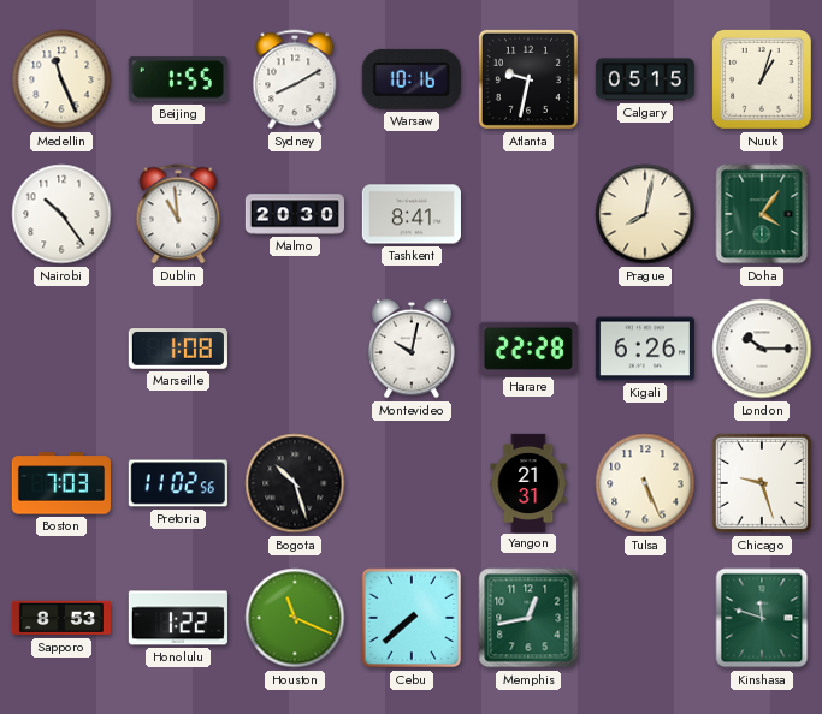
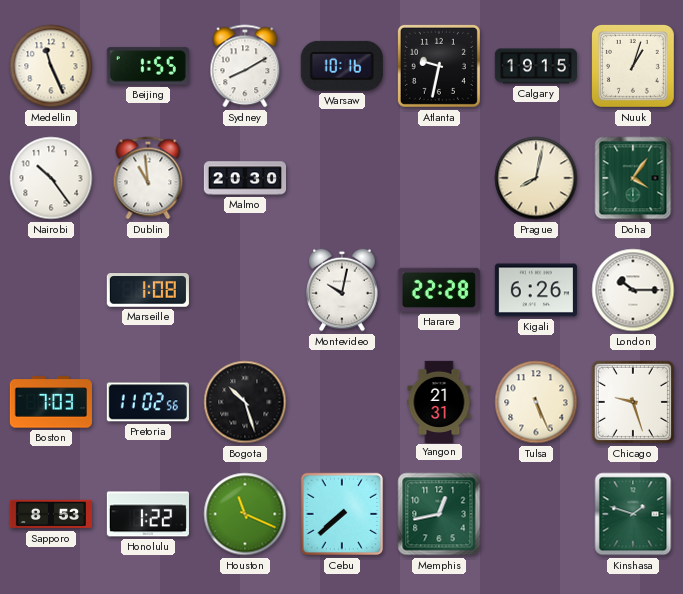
Calgary: 05:15 -> 19:15
Tashkent: 8:41 -> none
Kinshasa: 11:48 -> 1:48
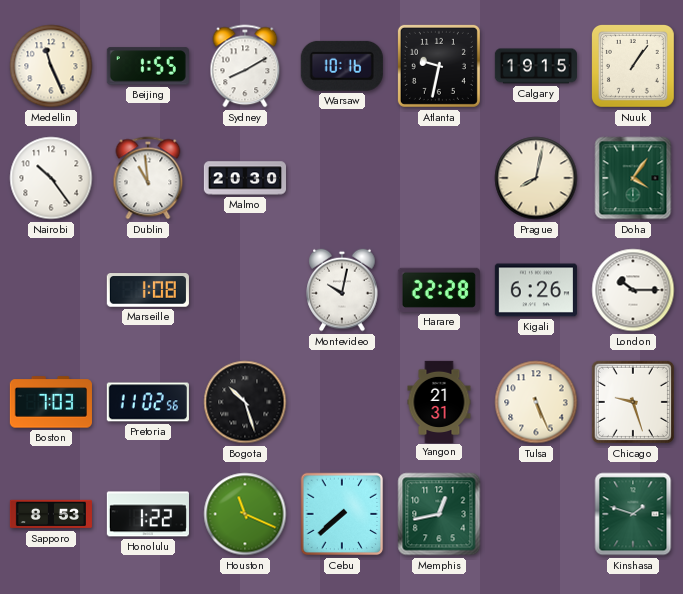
Nuuk: 1:03 -> 1:06
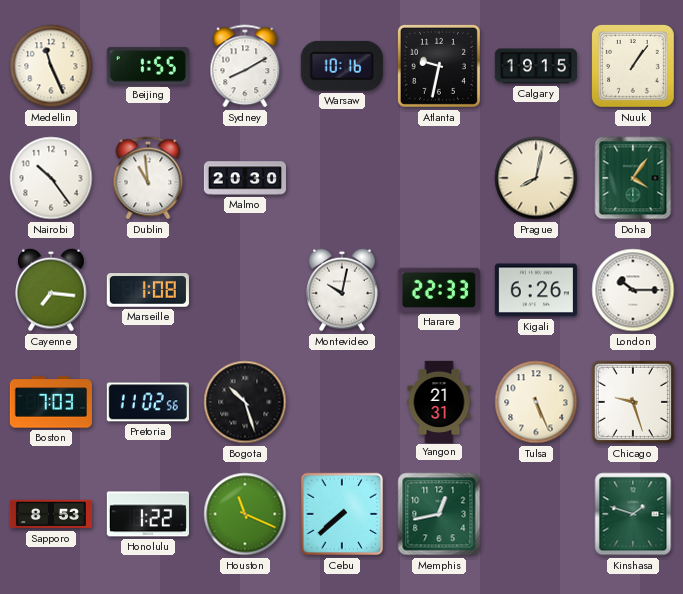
Cayenne: none -> 7:16
Harare: 22:28 -> 22:33
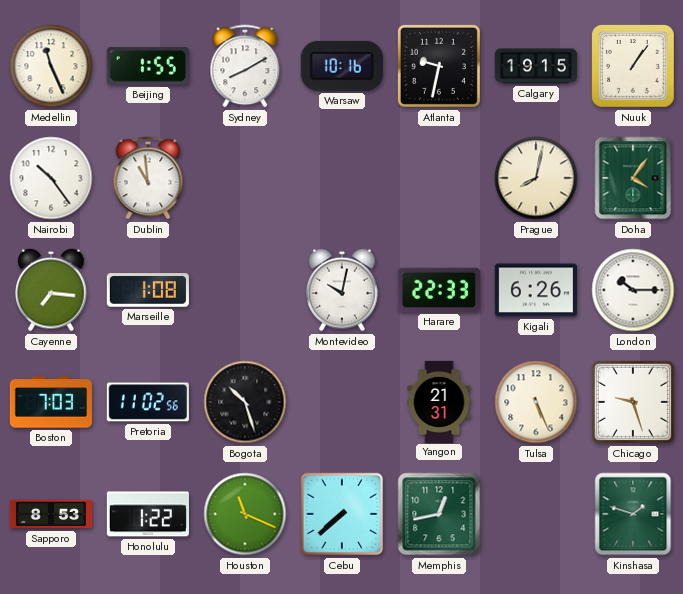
Malmo: 20:30 -> none
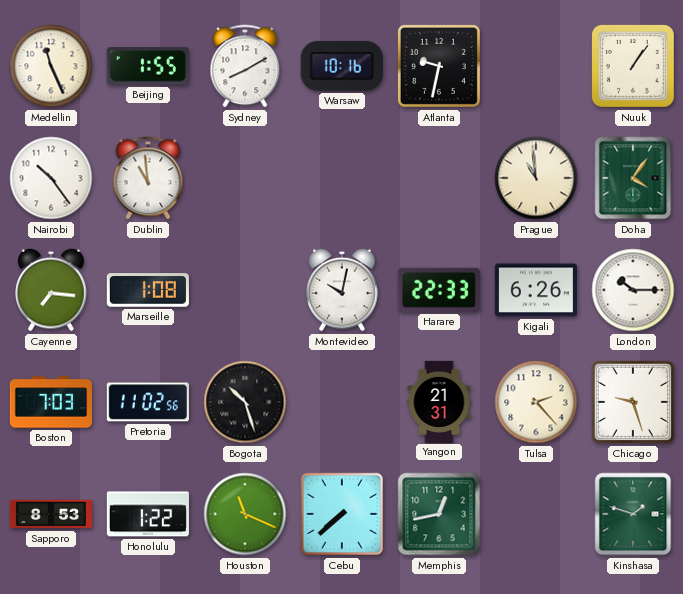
Calgary: 19:15 -> none
Prague: 8:02 -> 10:59
Tulsa: 5:26 -> 2:23
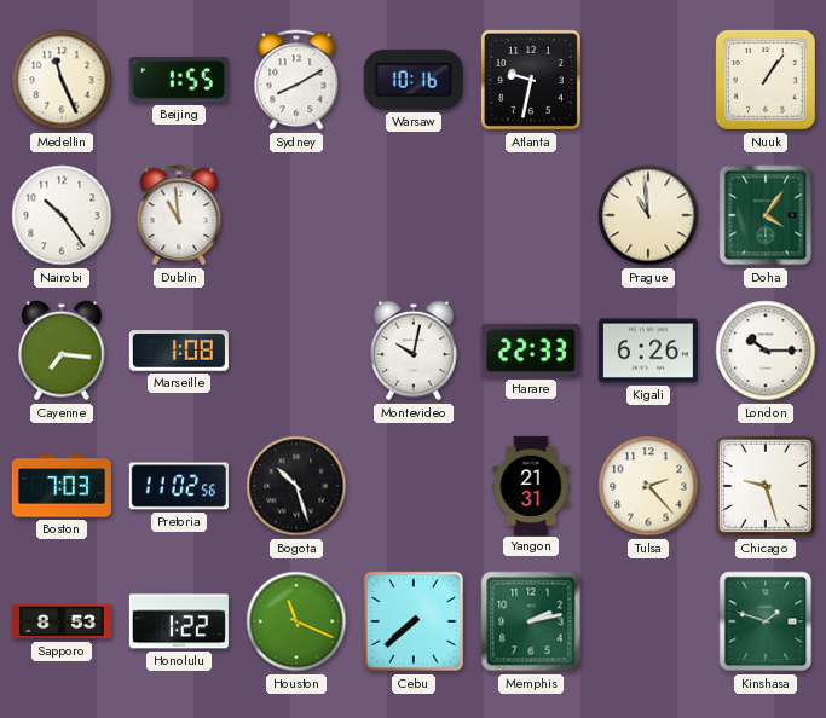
Memphis: 12:43 -> 2:13
